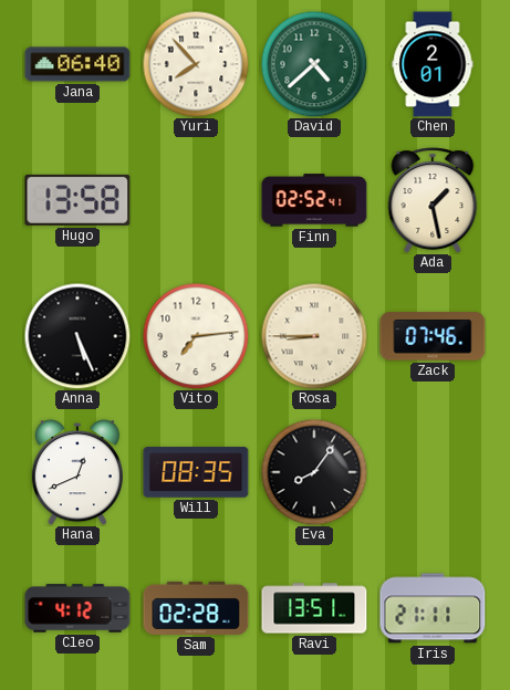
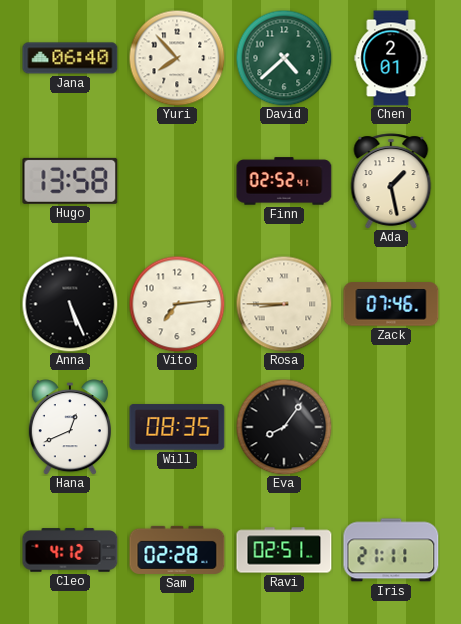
Ravi: 13:51 -> 02:51
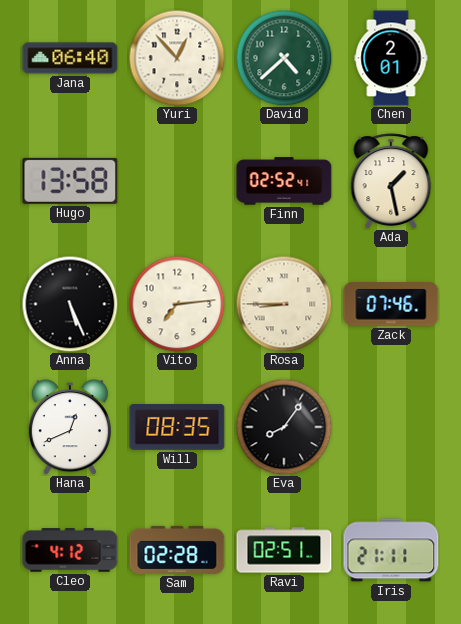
Yuri: 7:53 -> 12:53
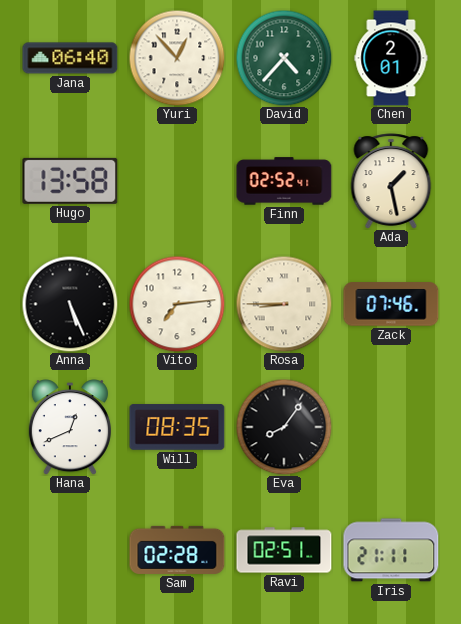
David: 4:38 -> 4:37
Cleo: 4:12 -> none
